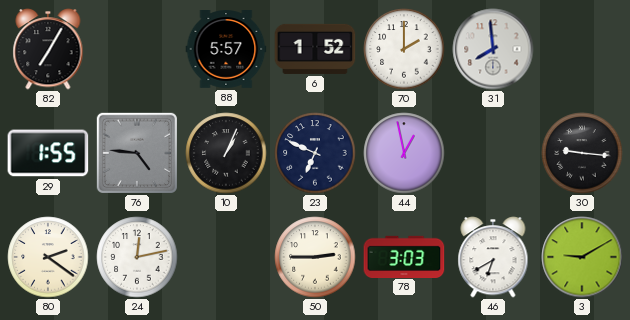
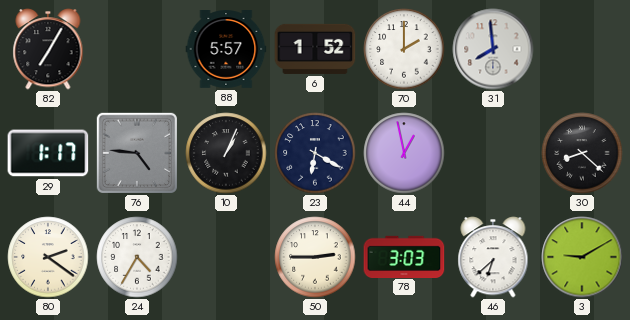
29: 1:55 -> 1:17
23: 6:49 -> 6:20
30: 9:16 -> 8:22
24: 12:13 -> 4:35
46: 6:40 -> 6:38
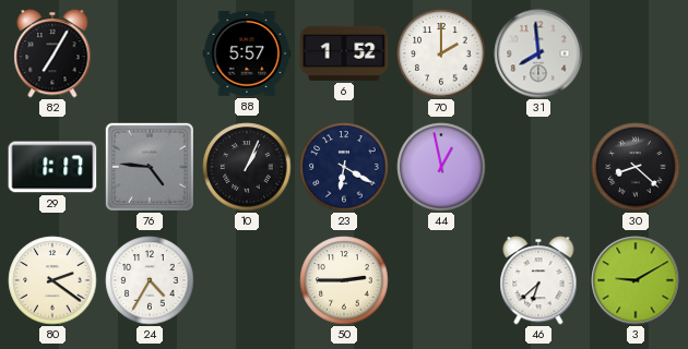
78: 3:03 -> none
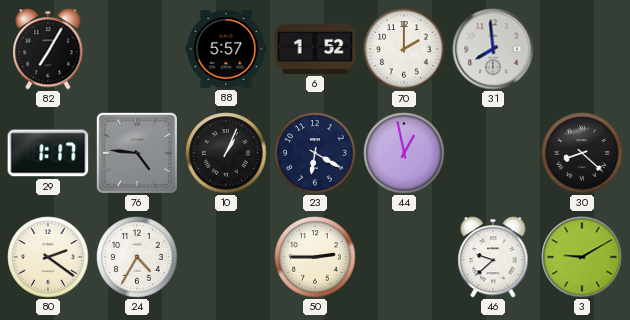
46: 6:38 -> 9:38
